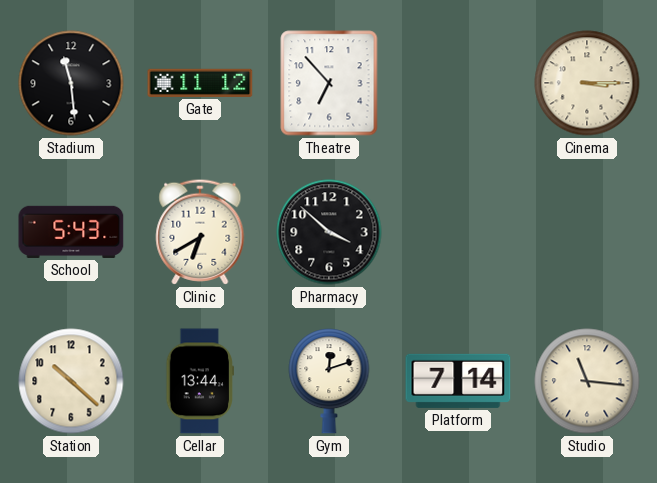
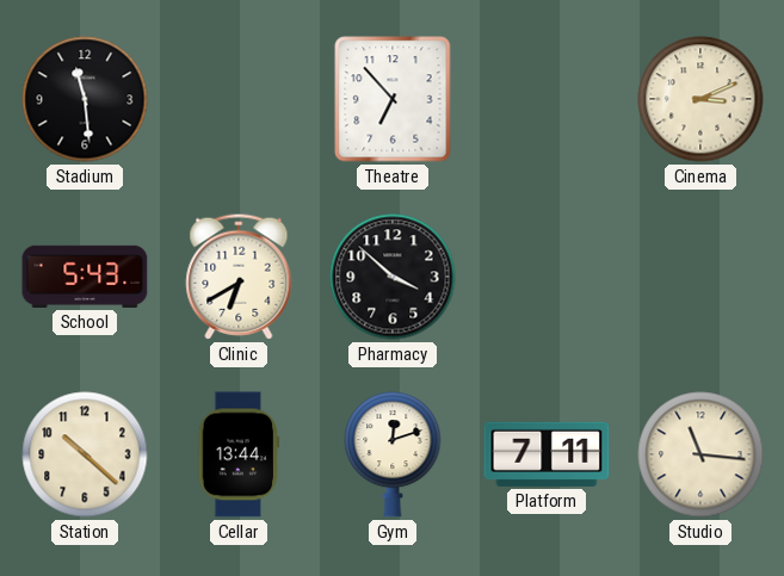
Gate: 11:12 -> none
Cinema: 3:15 -> 3:11
Platform: 7:14 -> 7:11
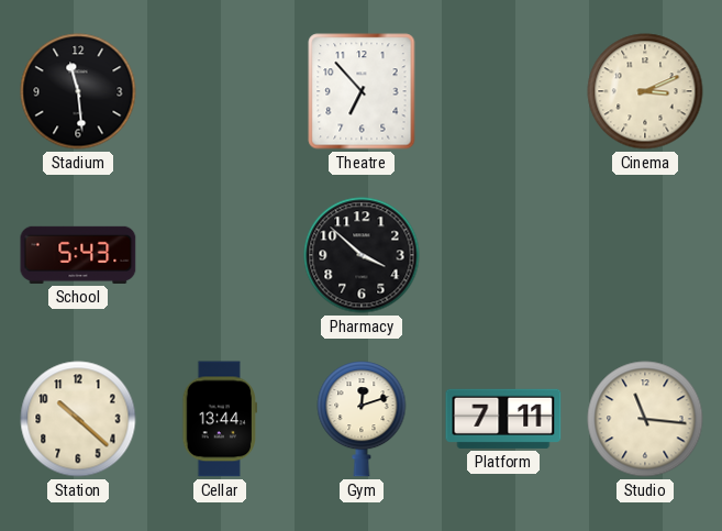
Clinic: 6:40 -> none
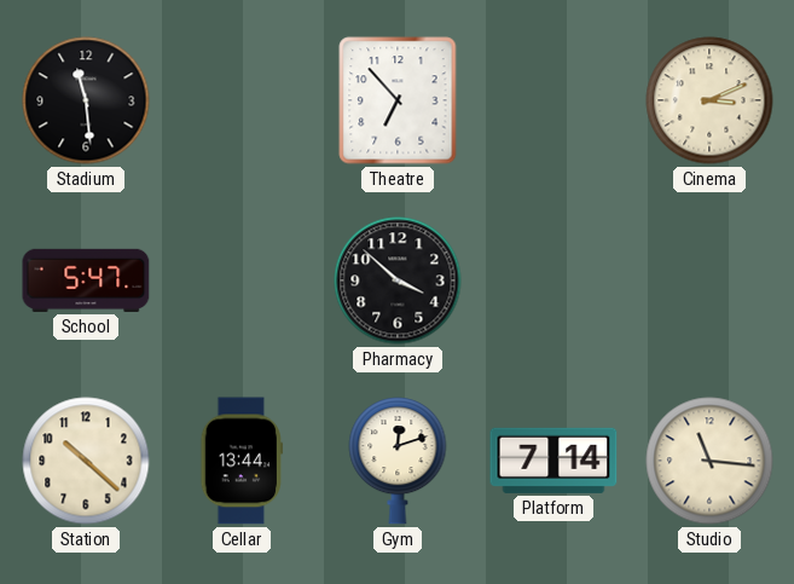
School: 5:43 -> 5:47
Platform: 7:11 -> 7:14
